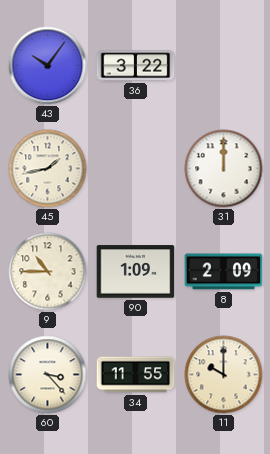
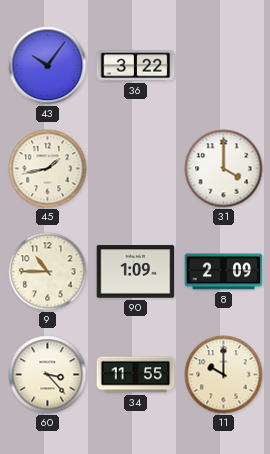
31: 12:00 -> 4:00
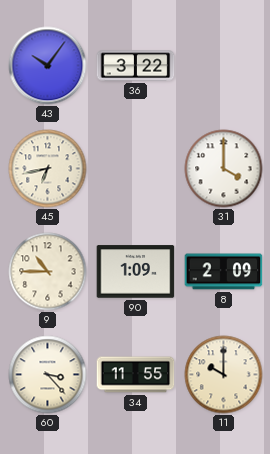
45: 1:43 -> 6:43
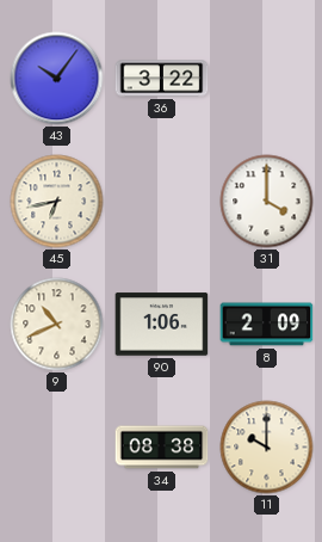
9: 10:45 -> 10:41
90: 1:09 -> 1:06
60: 3:23 -> none
34: 11:55 -> 08:38
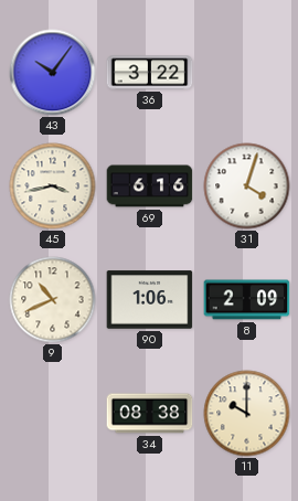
45: 6:43 -> 3:43
69: none -> 6:16
31: 4:00 -> 4:03
